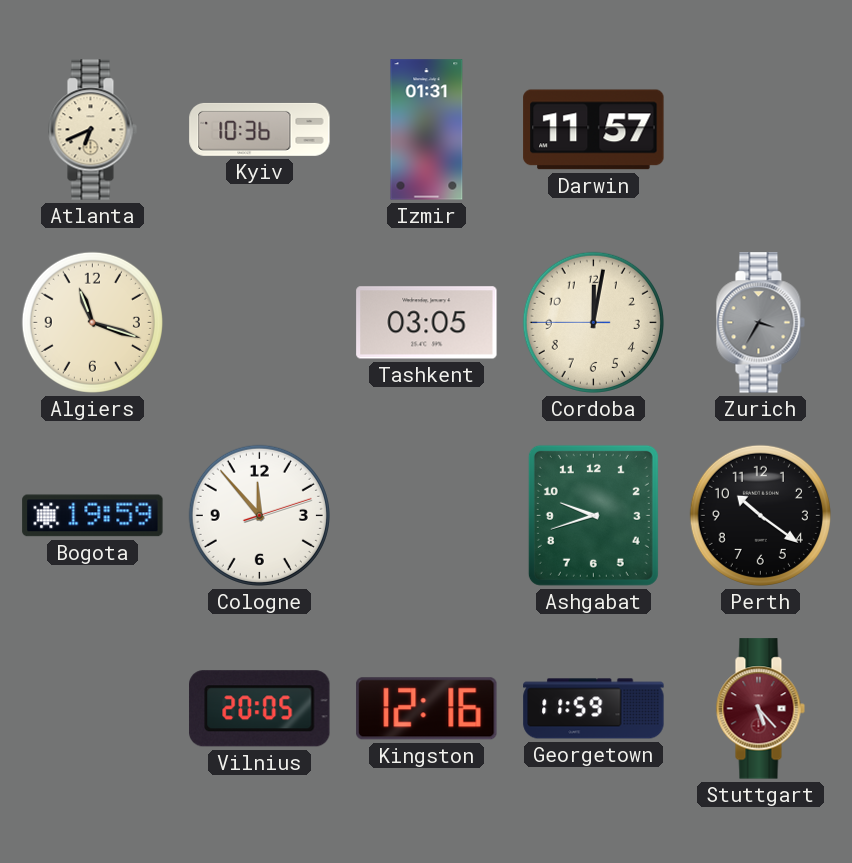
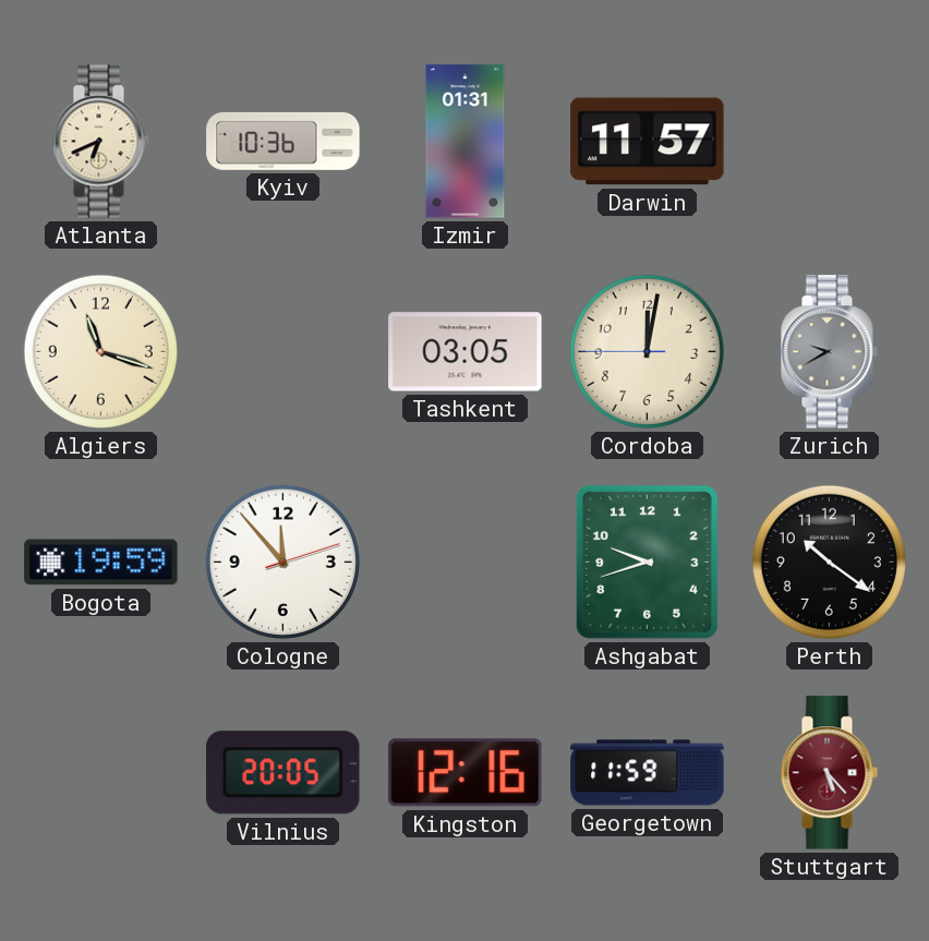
Zurich: 3:35 -> 9:40
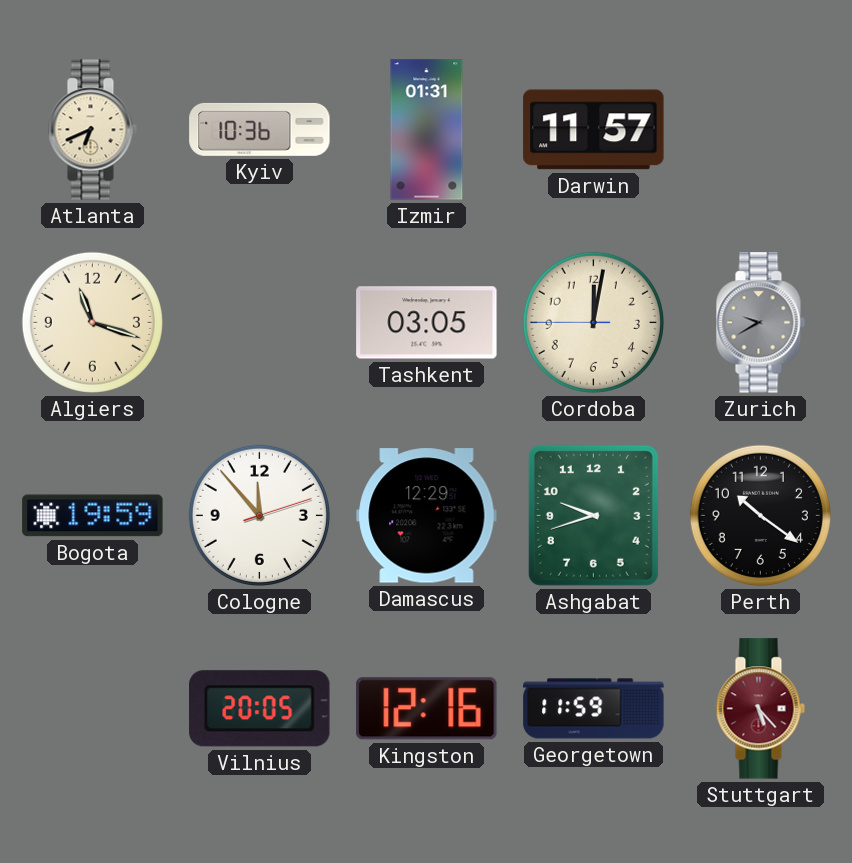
Damascus: none -> 12:29
